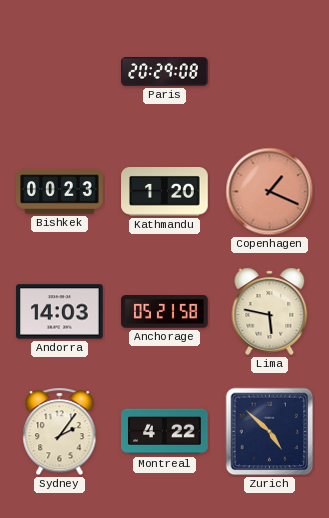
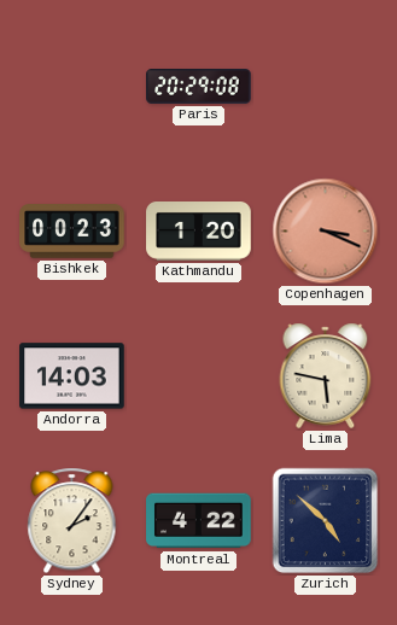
Copenhagen: 1:19 -> 3:19
Anchorage: 05:21 -> none
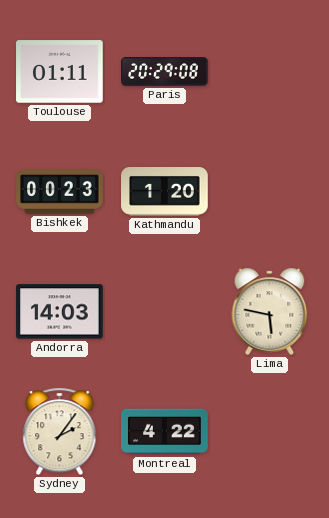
Toulouse: none -> 01:11
Copenhagen: 3:19 -> none
Zurich: 4:52 -> none
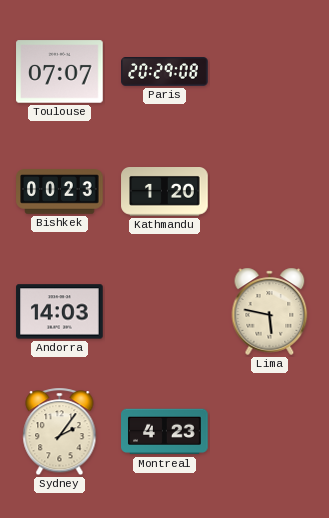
Toulouse: 01:11 -> 07:07
Montreal: 4:22 -> 4:23
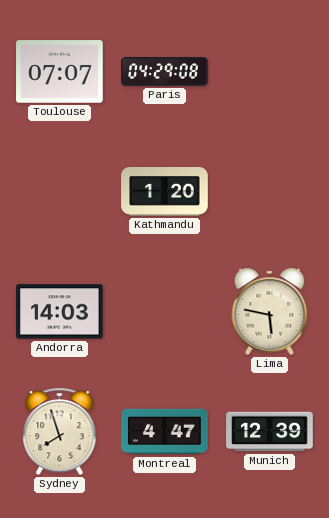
Paris: 20:29 -> 04:29
Bishkek: 00:23 -> none
Sydney: 2:06 -> 7:57
Montreal: 4:23 -> 4:47
Munich: none -> 12:39
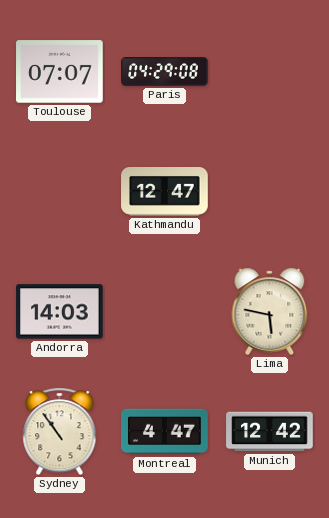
Kathmandu: 1:20 -> 12:47
Sydney: 7:57 -> 10:54
Munich: 12:39 -> 12:42
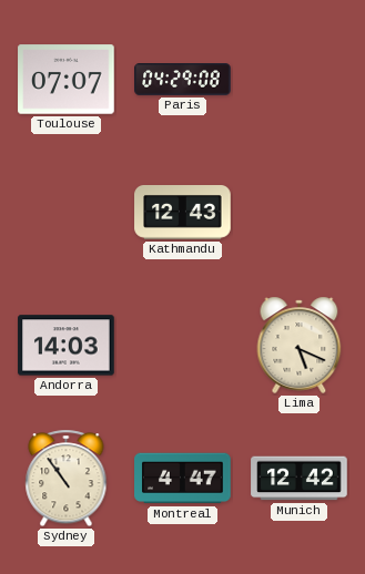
Kathmandu: 12:47 -> 12:43
Lima: 5:47 -> 5:19
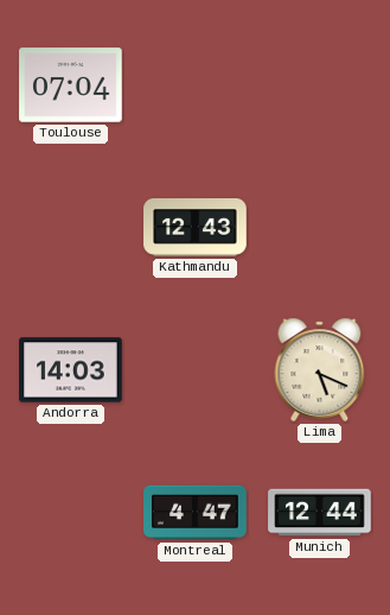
Toulouse: 07:07 -> 07:04
Paris: 04:29 -> none
Sydney: 10:54 -> none
Munich: 12:42 -> 12:44
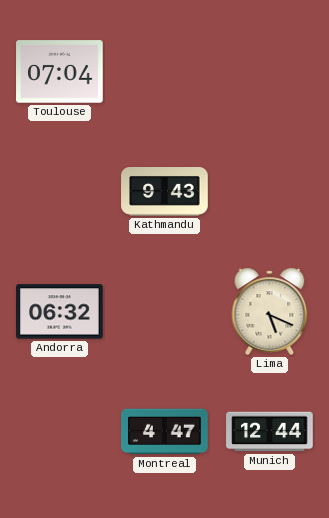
Kathmandu: 12:43 -> 9:43
Andorra: 14:03 -> 06:32
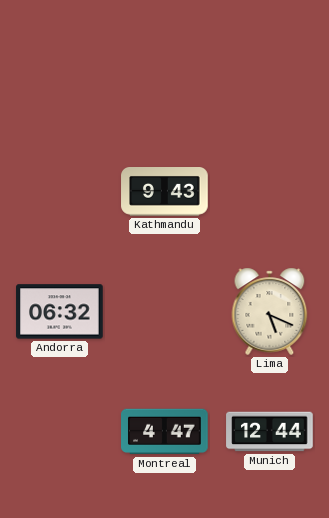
Toulouse: 07:04 -> none
